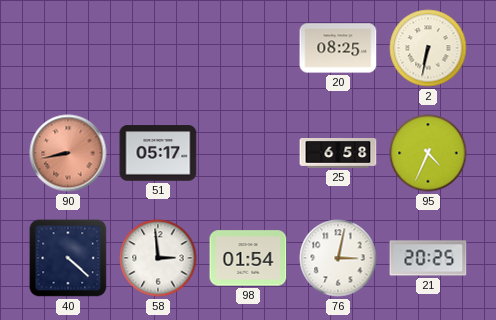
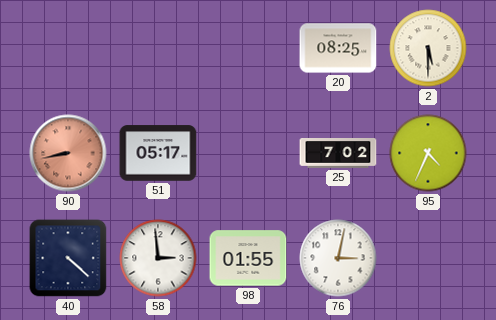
2: 6:32 -> 5:30
25: 6:58 -> 7:02
98: 01:54 -> 01:55
21: 20:25 -> none
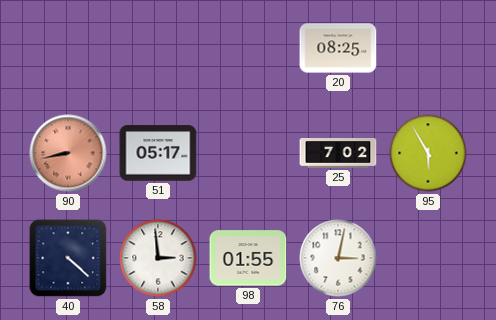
2: 5:30 -> none
95: 4:34 -> 5:55
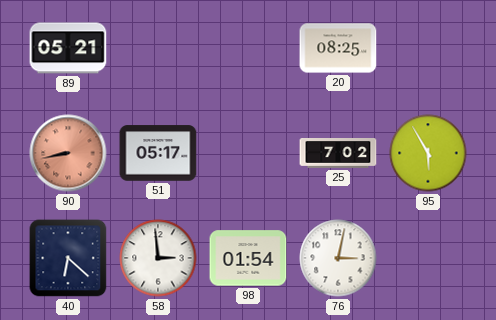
89: none -> 05:21
40: 4:22 -> 6:22
98: 01:55 -> 01:54
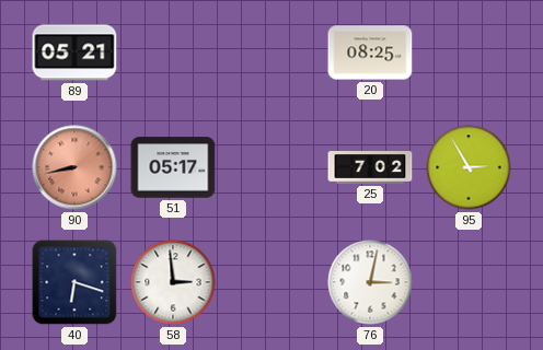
95: 5:55 -> 2:55
40: 6:22 -> 6:18
98: 01:54 -> none
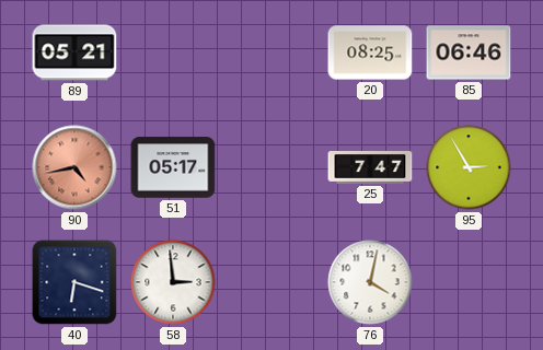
85: none -> 06:46
90: 8:43 -> 4:43
25: 7:02 -> 7:47
76: 3:02 -> 4:02
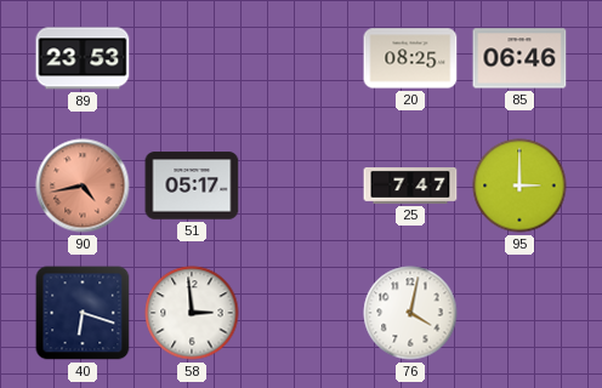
89: 05:21 -> 23:53
95: 2:55 -> 3:00
